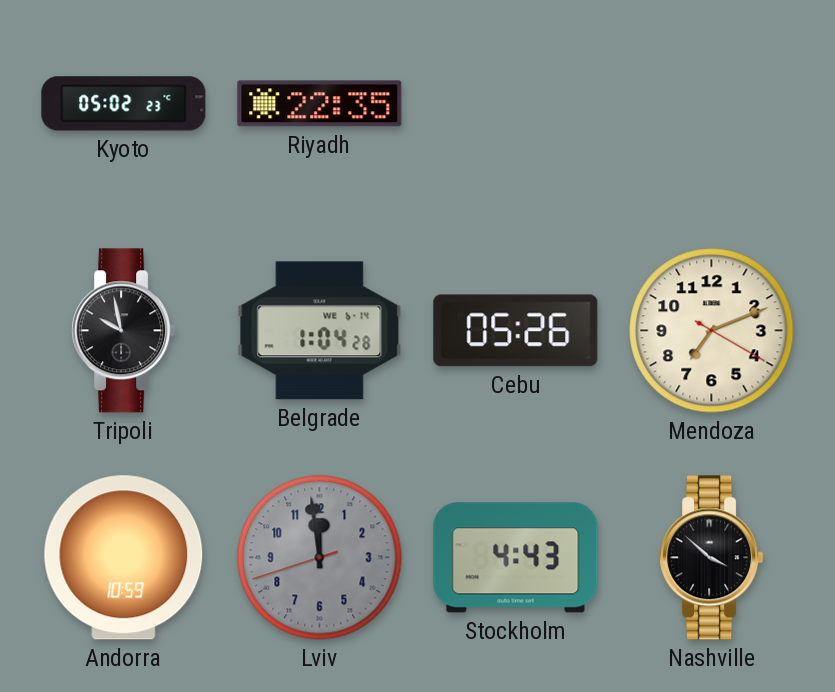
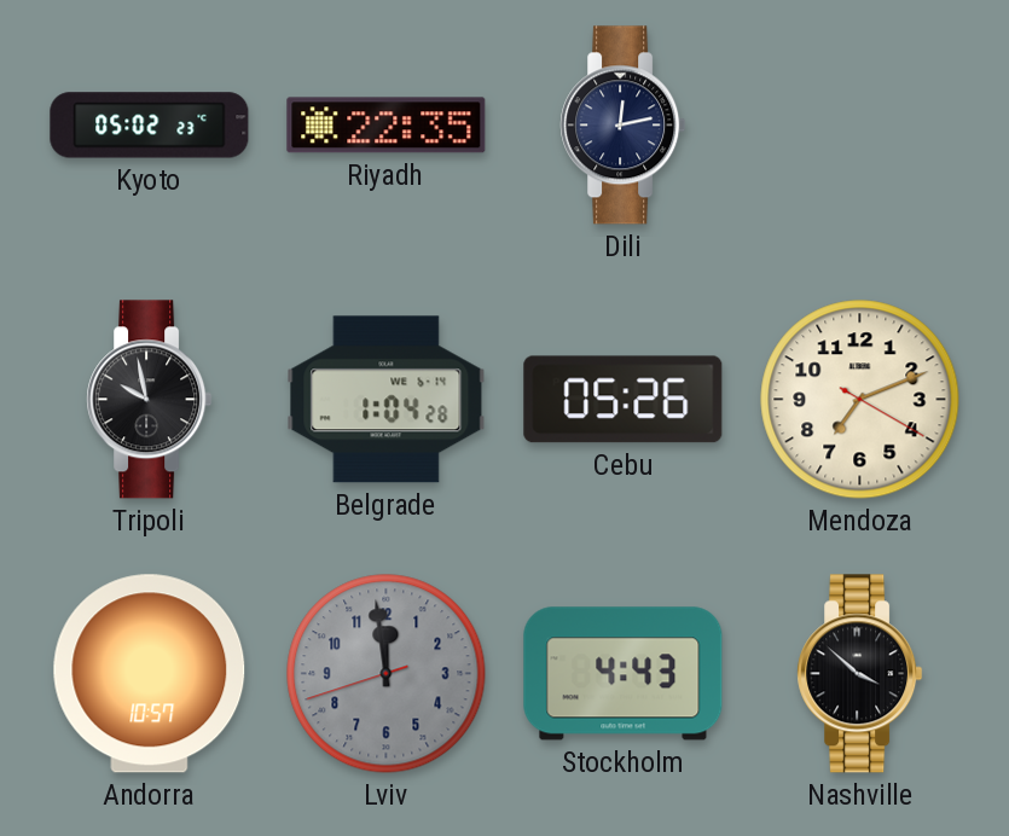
Dili: none -> 12:13
Andorra: 10:59 -> 10:57
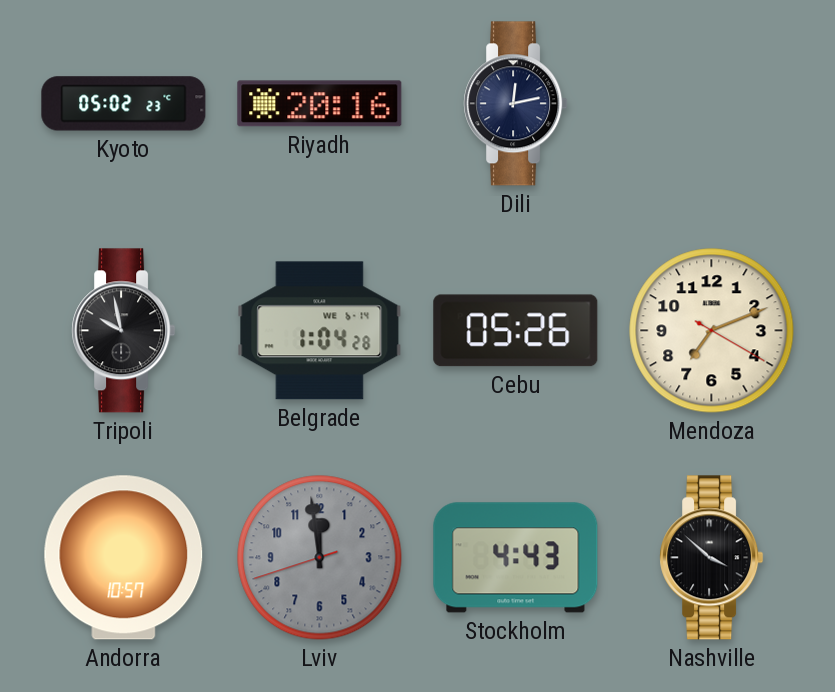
Riyadh: 22:35 -> 20:16
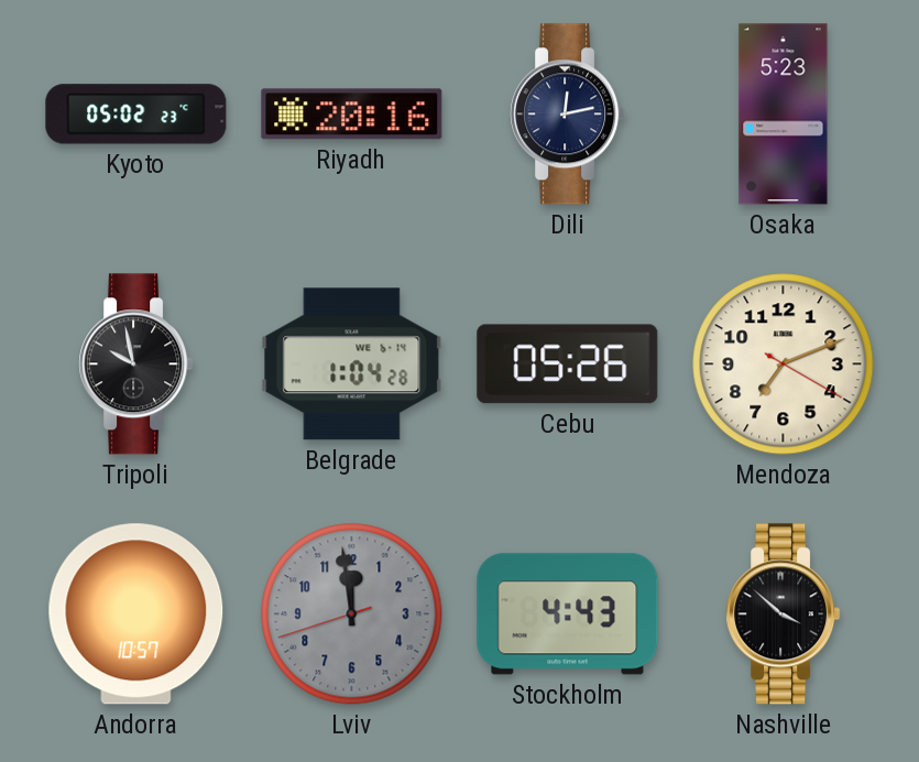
Osaka: none -> 5:23
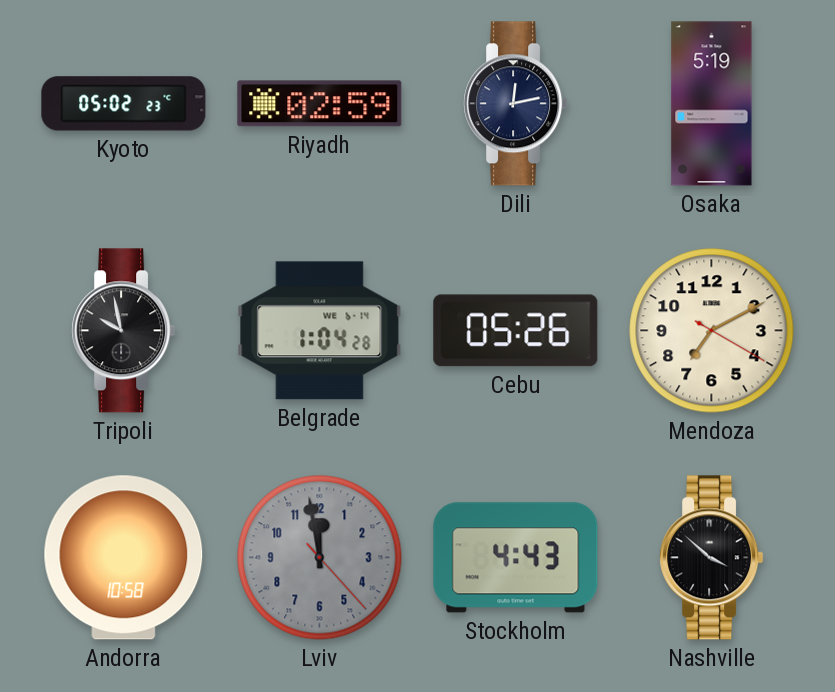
Riyadh: 20:16 -> 02:59
Osaka: 5:23 -> 5:19
Mendoza: 7:11 -> 7:10
Andorra: 10:57 -> 10:58
Lviv: 11:58:42 -> 11:58:23
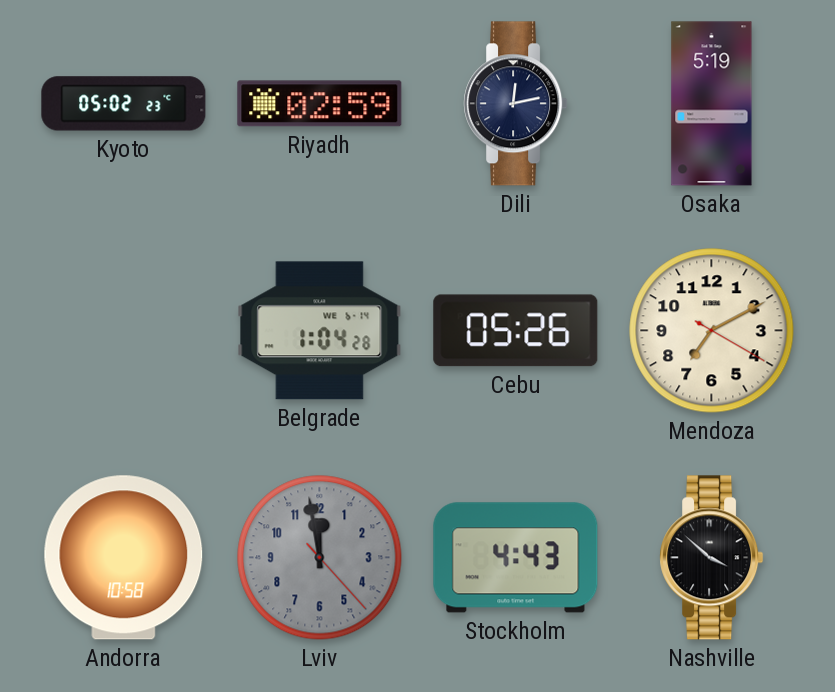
Tripoli: 9:58 -> none
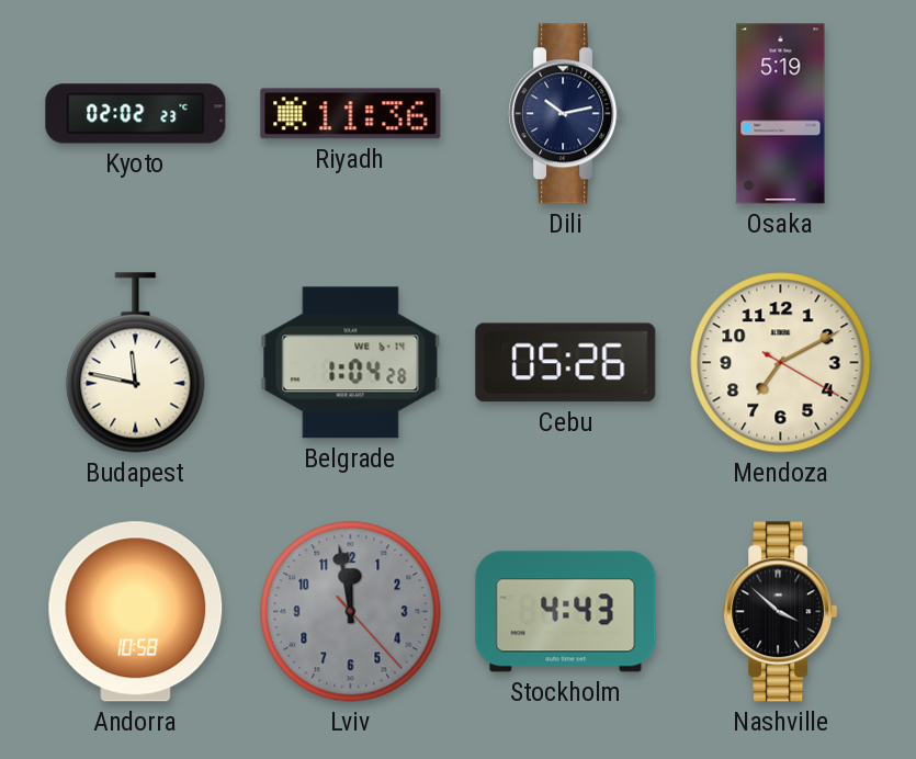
Kyoto: 05:02 -> 02:02
Riyadh: 02:59 -> 11:36
Dili: 12:13 -> 10:13
Budapest: none -> 11:47
